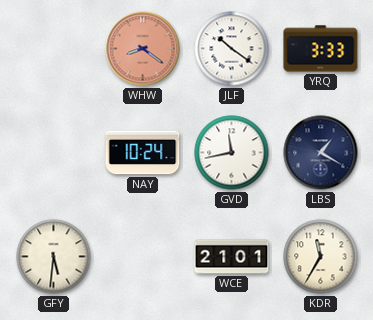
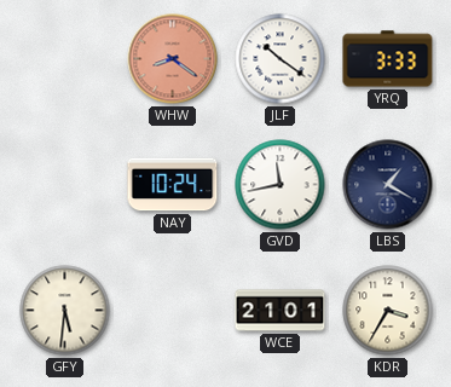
KDR: 11:35 -> 3:35
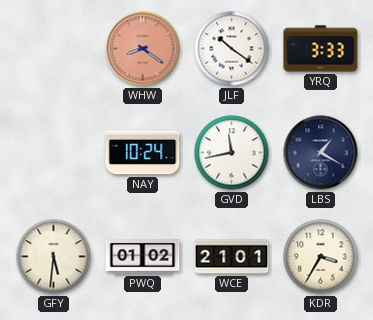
PWQ: none -> 01:02
